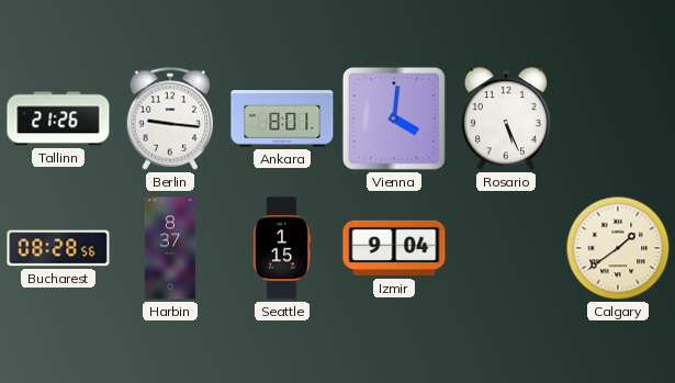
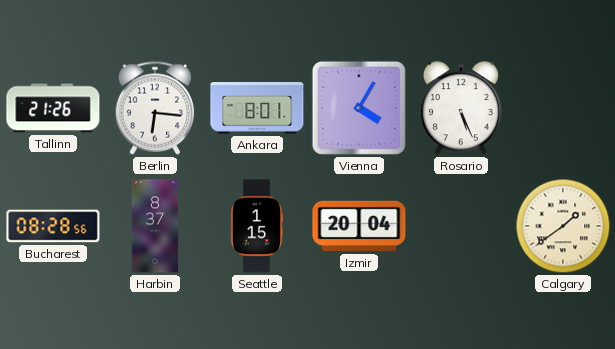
Berlin: 9:16 -> 6:16
Vienna: 4:01 -> 4:05
Izmir: 9:04 -> 20:04
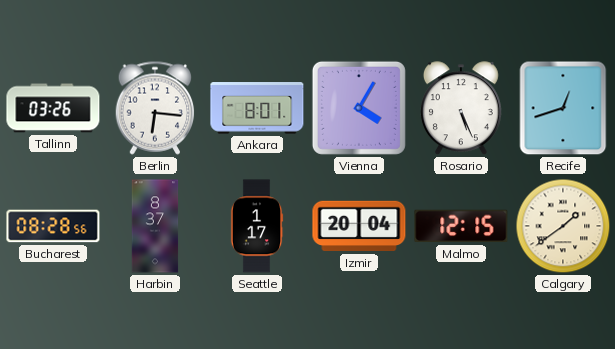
Tallinn: 21:26 -> 03:26
Recife: none -> 12:42
Seattle: 1:15 -> 1:17
Malmo: none -> 12:15
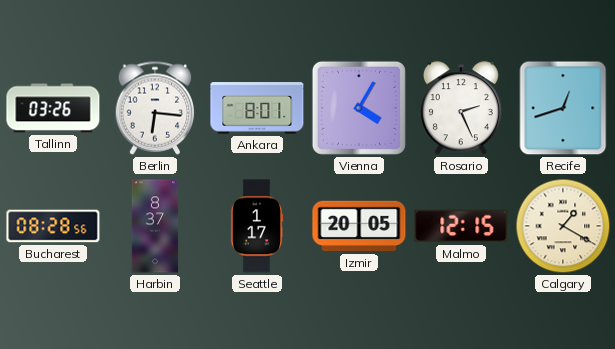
Rosario: 5:26 -> 2:26
Izmir: 20:04 -> 20:05
Calgary: 1:39 -> 1:20
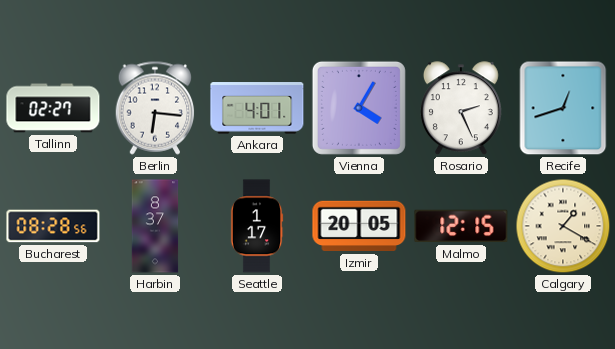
Tallinn: 03:26 -> 02:27
Ankara: 8:01 -> 4:01
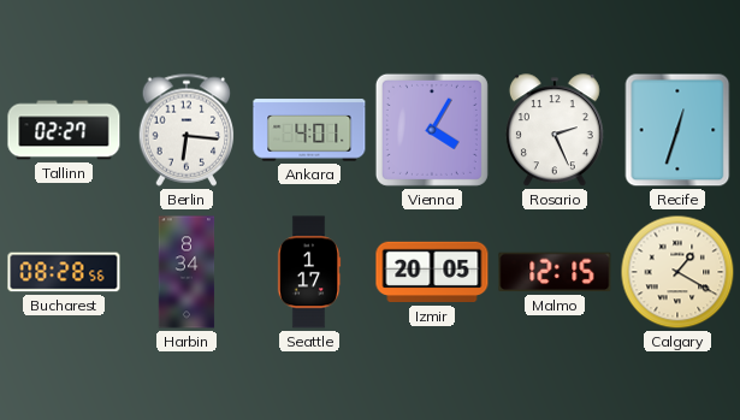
Recife: 12:42 -> 12:33
Harbin: 8:37 -> 8:34
